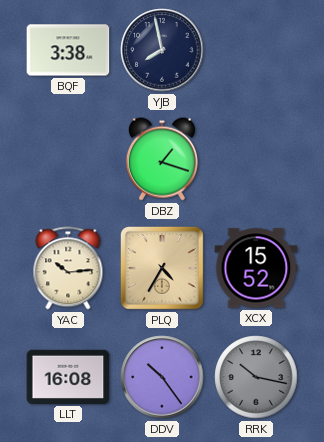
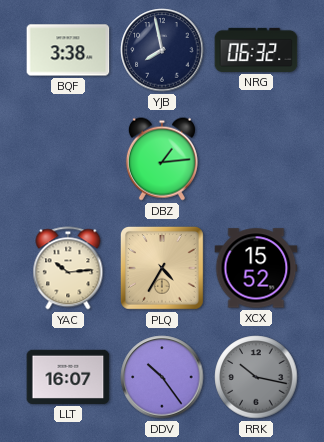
NRG: none -> 06:32
DBZ: 1:18 -> 1:14
LLT: 16:08 -> 16:07
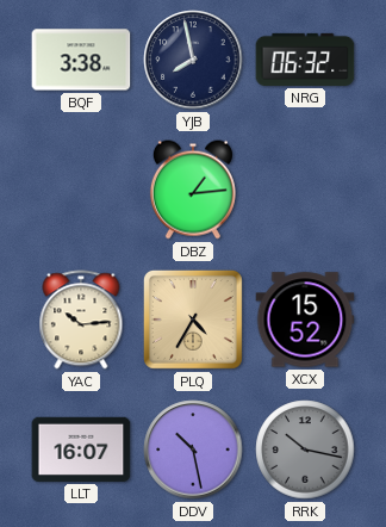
DDV: 10:24 -> 10:28
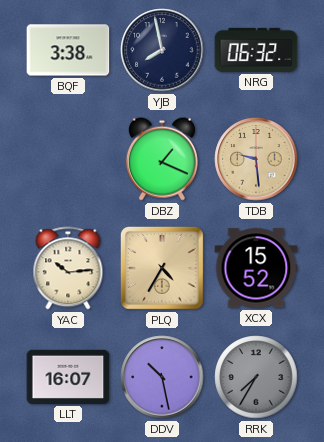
DBZ: 1:14 -> 1:19
TDB: none -> 9:29
RRK: 10:17 -> 7:35
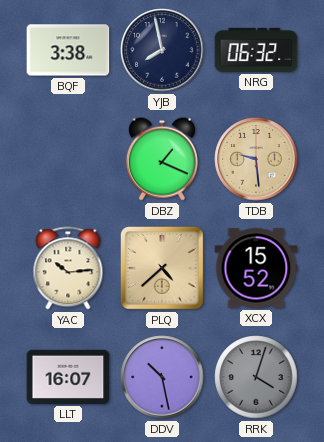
PLQ: 4:35 -> 4:38
RRK: 7:35 -> 4:03
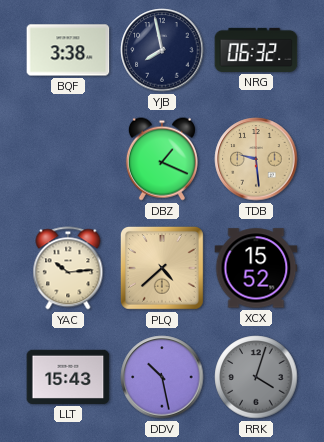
LLT: 16:07 -> 15:43
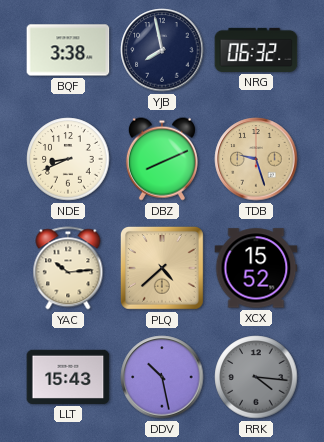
NDE: none -> 8:41
DBZ: 1:19 -> 8:11
TDB: 9:29 -> 9:27
RRK: 4:03 -> 4:16
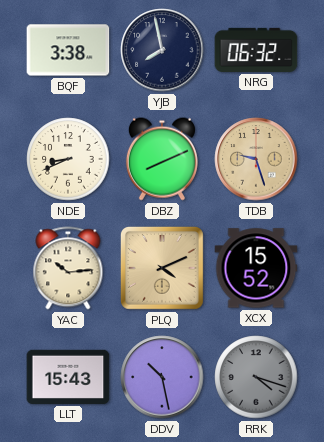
PLQ: 4:38 -> 4:11
RRK: 4:16 -> 4:18
